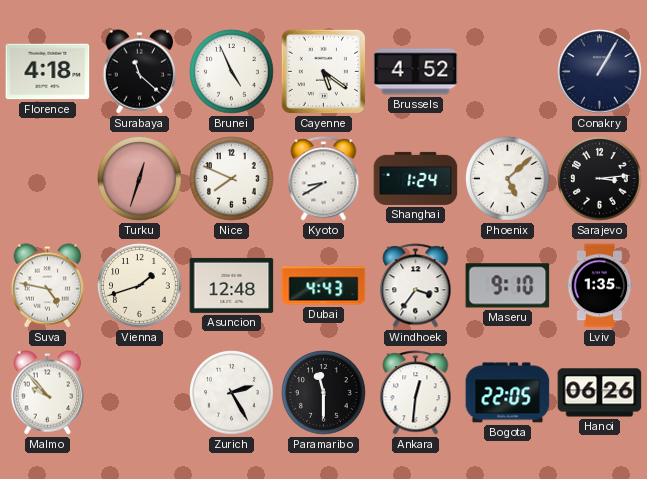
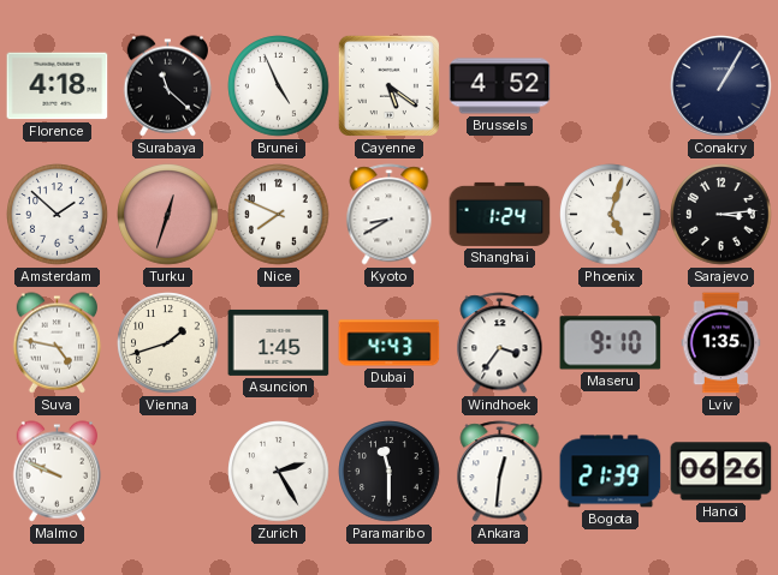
Amsterdam: none -> 1:52
Phoenix: 5:08 -> 5:03
Asuncion: 12:48 -> 1:45
Malmo: 9:53 -> 9:49
Bogota: 22:05 -> 21:39
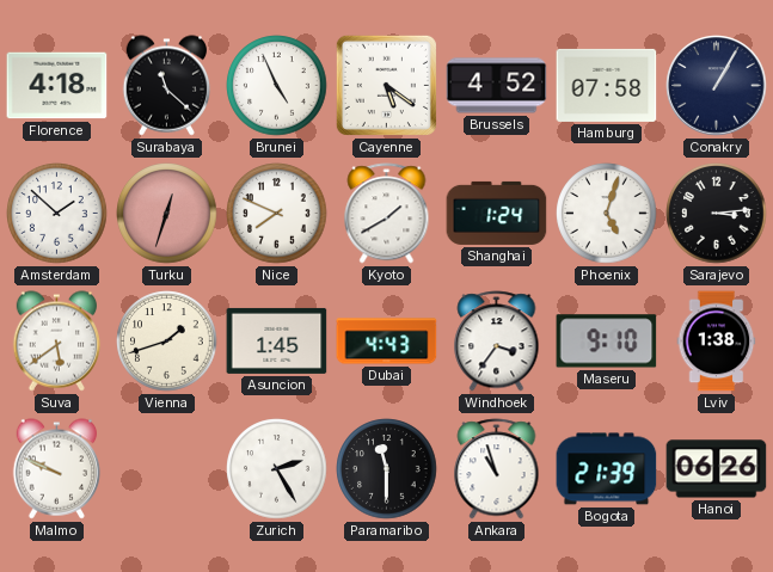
Hamburg: none -> 07:58
Kyoto: 8:40 -> 1:40
Suva: 4:47 -> 5:39
Lviv: 1:35 -> 1:38
Ankara: 12:31 -> 10:57
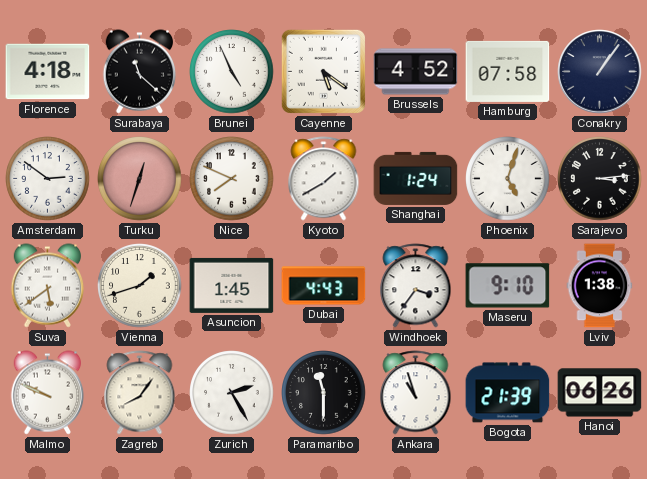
Conakry: 1:05 -> 1:06
Amsterdam: 1:52 -> 2:51
Zagreb: none -> 8:06
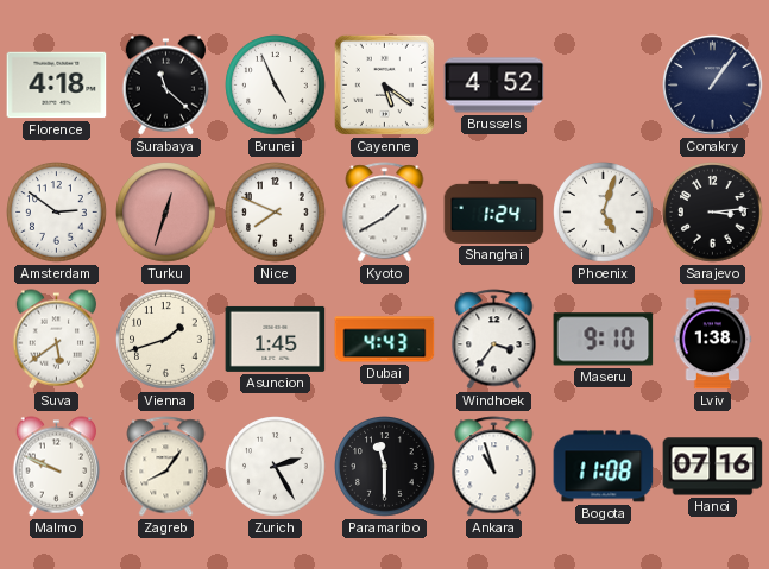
Hamburg: 07:58 -> none
Bogota: 21:39 -> 11:08
Hanoi: 06:26 -> 07:16
